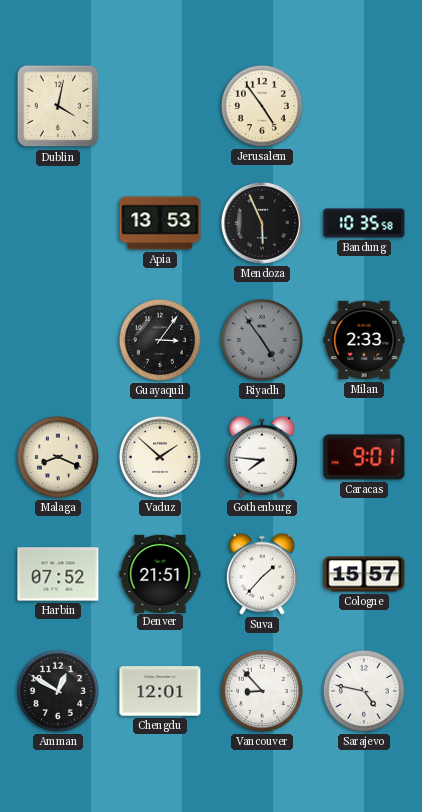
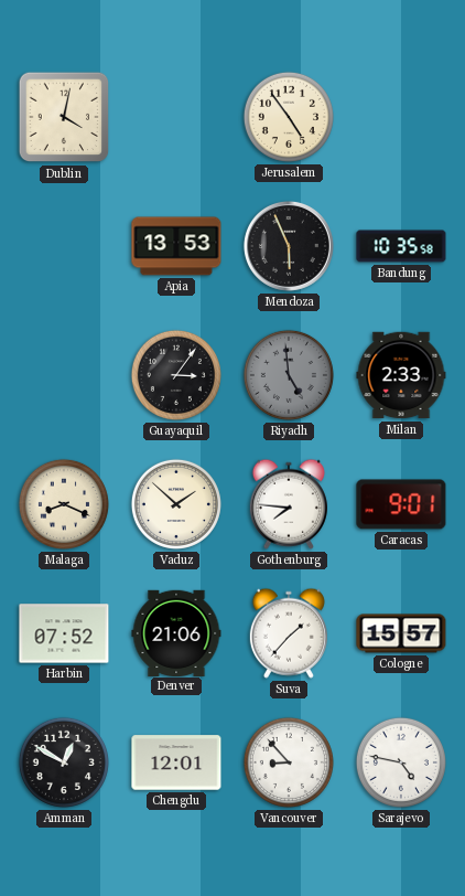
Riyadh: 4:54 -> 4:59
Denver: 21:51 -> 21:06
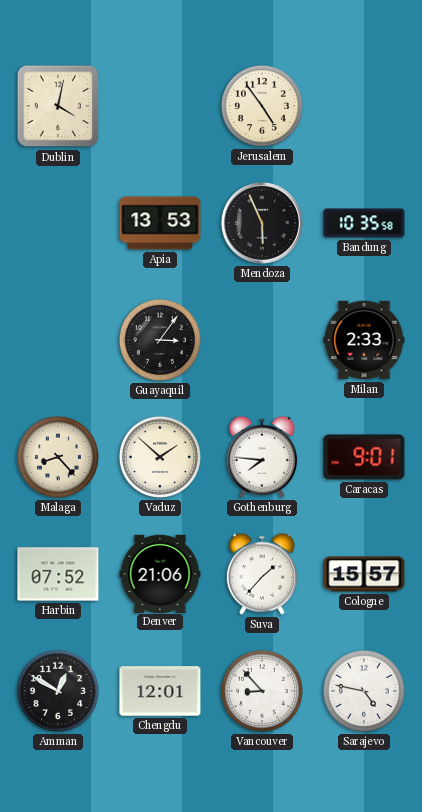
Riyadh: 4:59 -> none
Malaga: 8:19 -> 8:23
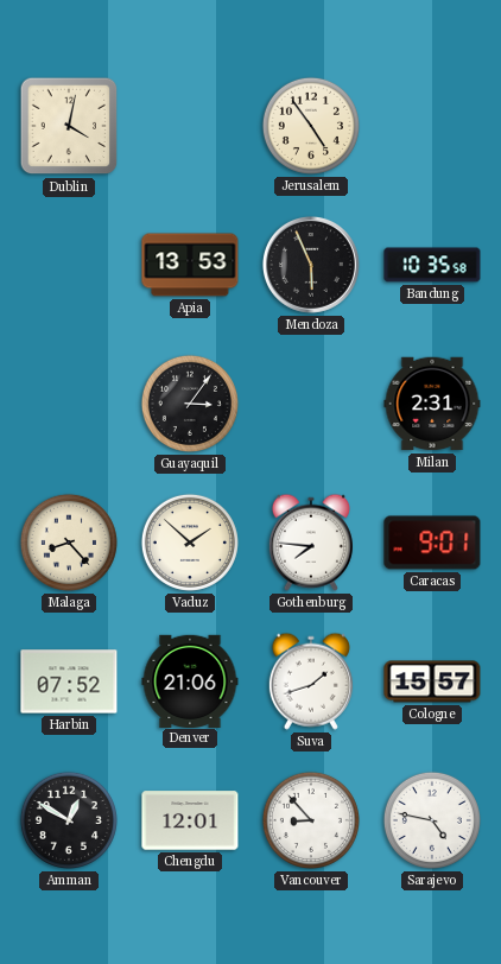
Milan: 2:33 -> 2:31
Suva: 1:37 -> 1:42
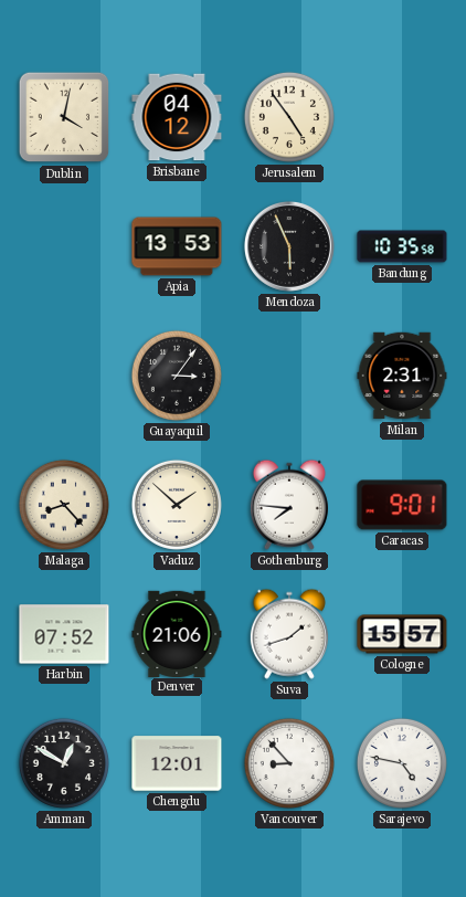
Brisbane: none -> 04:12
